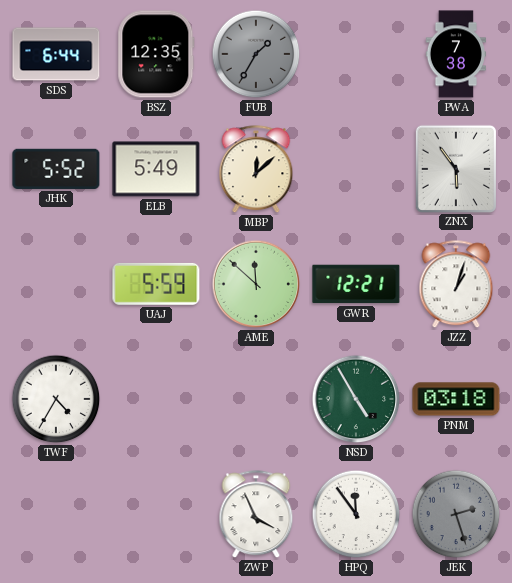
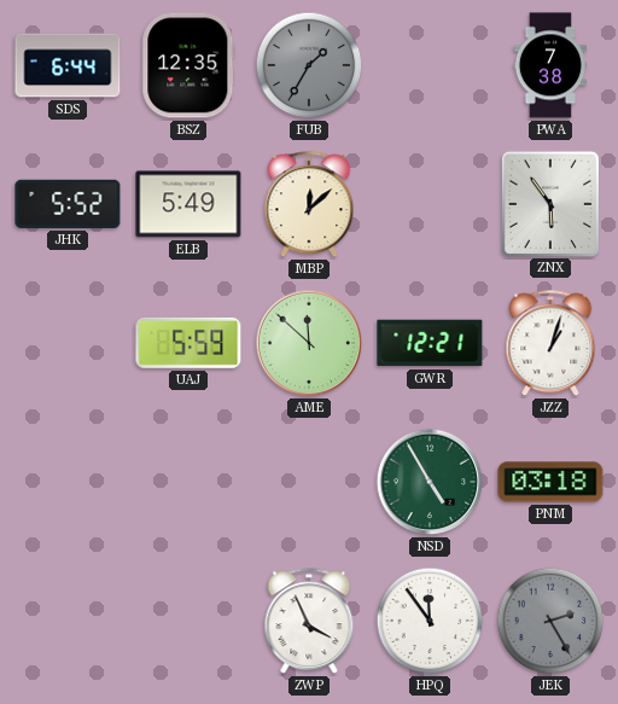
TWF: 4:35 -> none
JEK: 2:27 -> 2:25
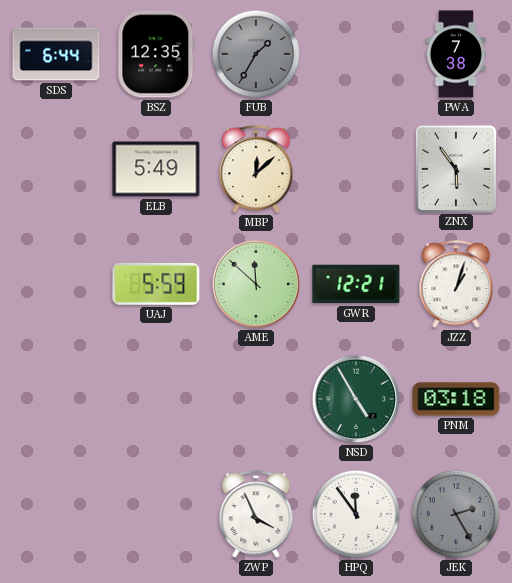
JHK: 5:52 -> none
